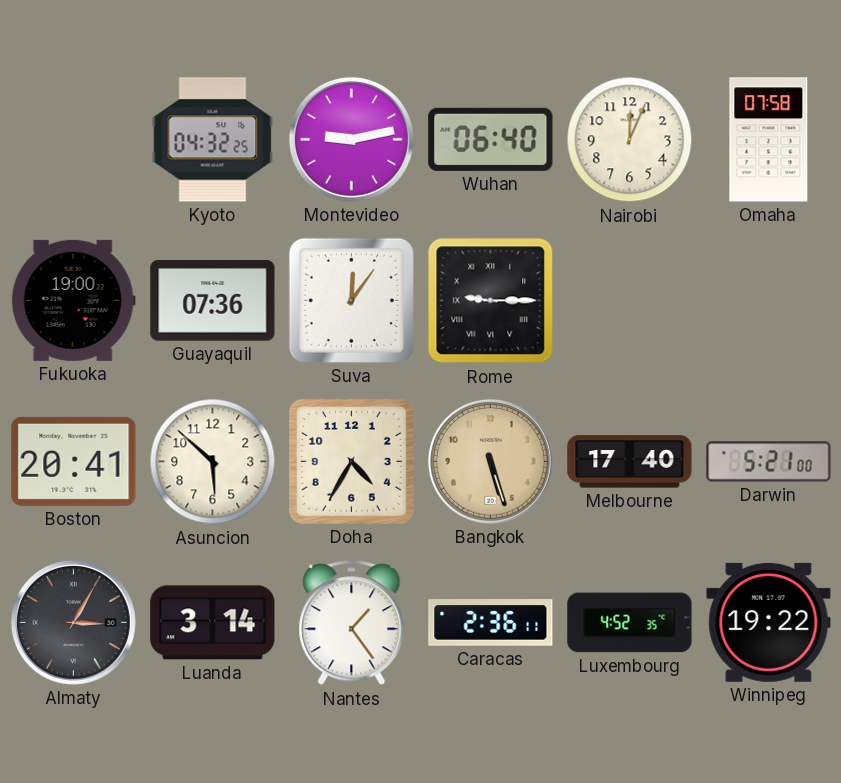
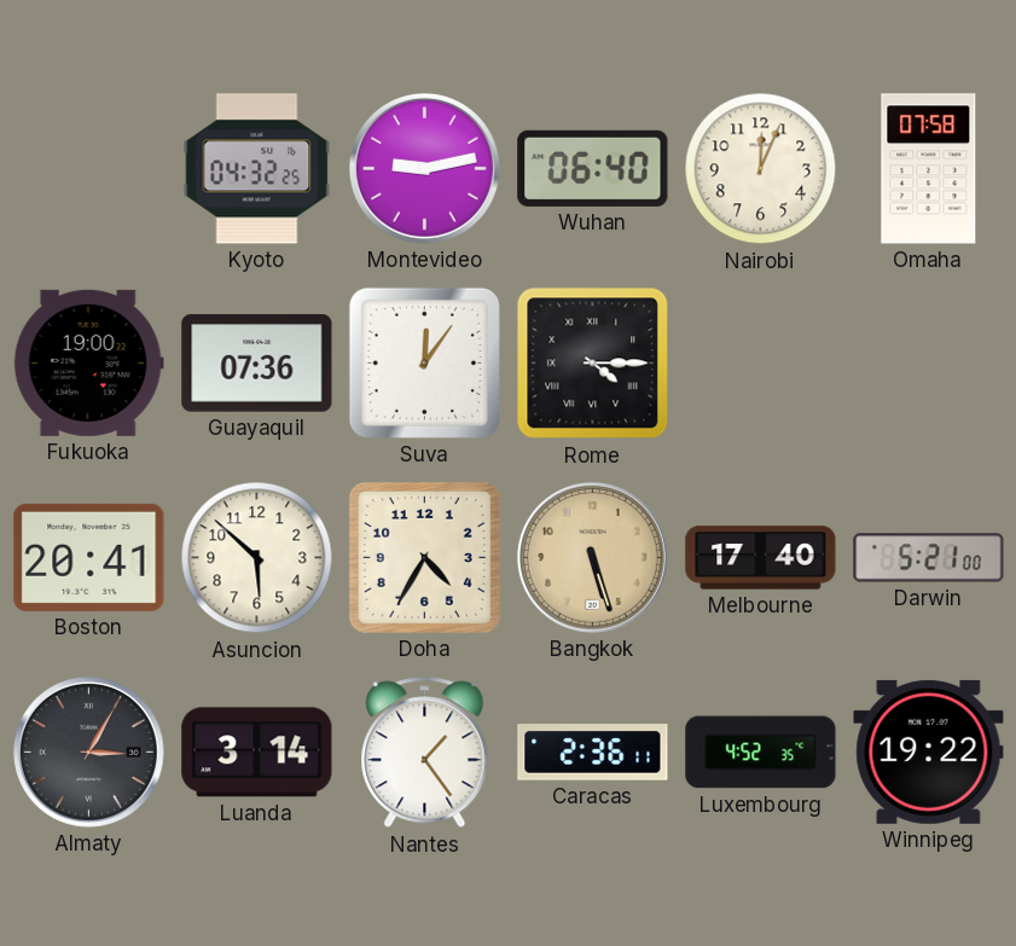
Rome: 9:15 -> 4:15
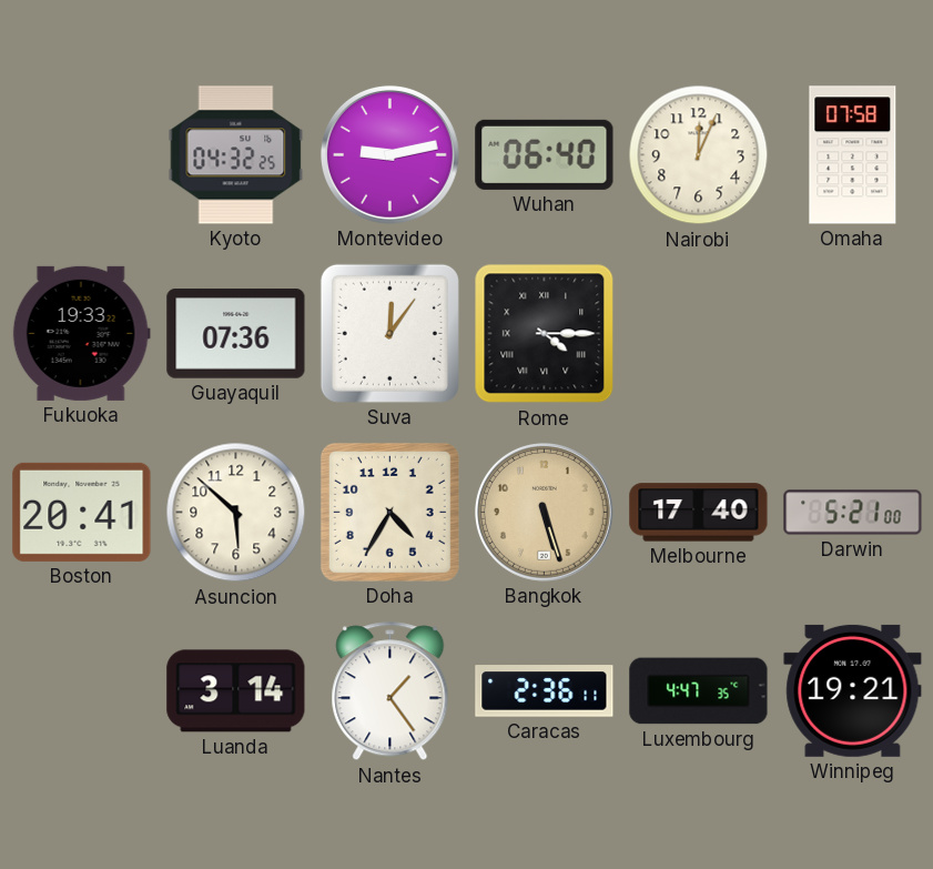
Fukuoka: 19:00 -> 19:33
Almaty: 3:05 -> none
Luxembourg: 4:52 -> 4:47
Winnipeg: 19:22 -> 19:21
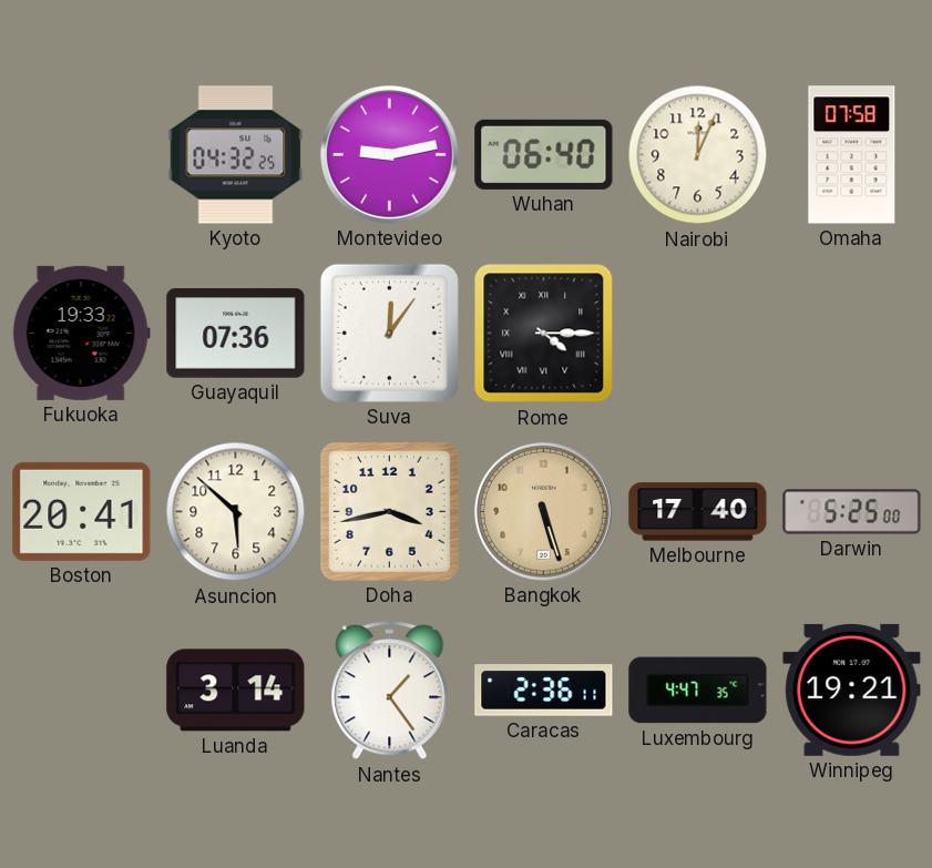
Doha: 4:35 -> 3:43
Darwin: 5:21 -> 5:25
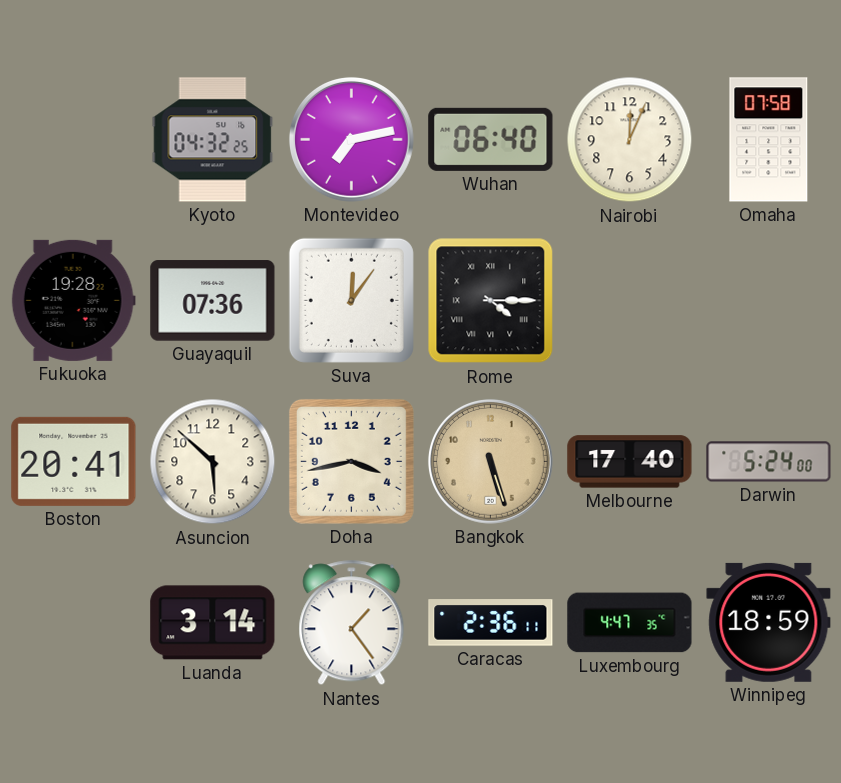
Montevideo: 9:13 -> 7:13
Fukuoka: 19:33 -> 19:28
Darwin: 5:25 -> 5:24
Winnipeg: 19:21 -> 18:59
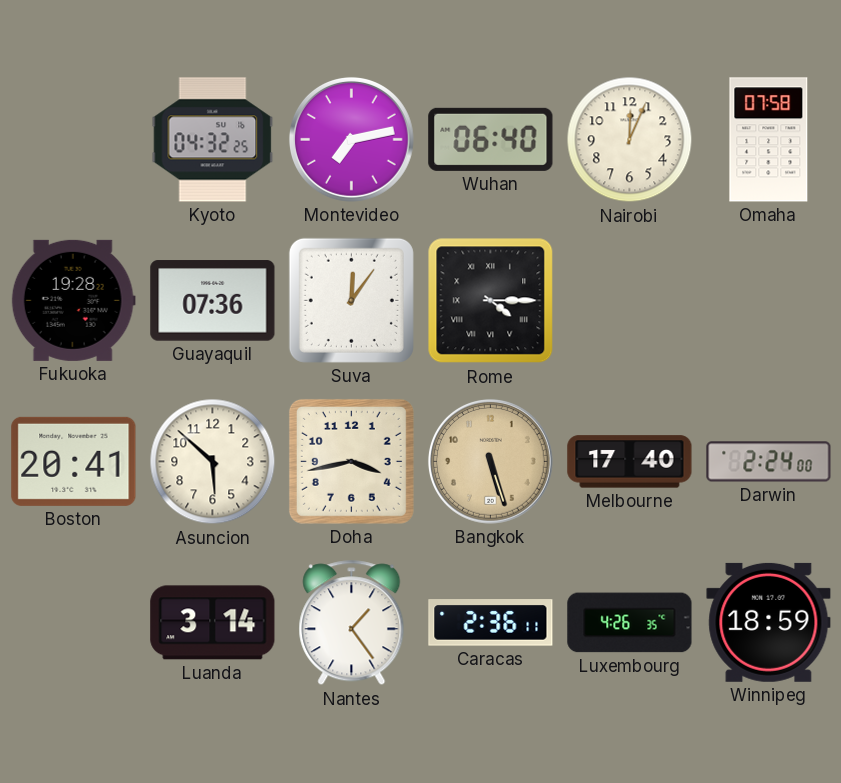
Darwin: 5:24 -> 2:24
Luxembourg: 4:47 -> 4:26
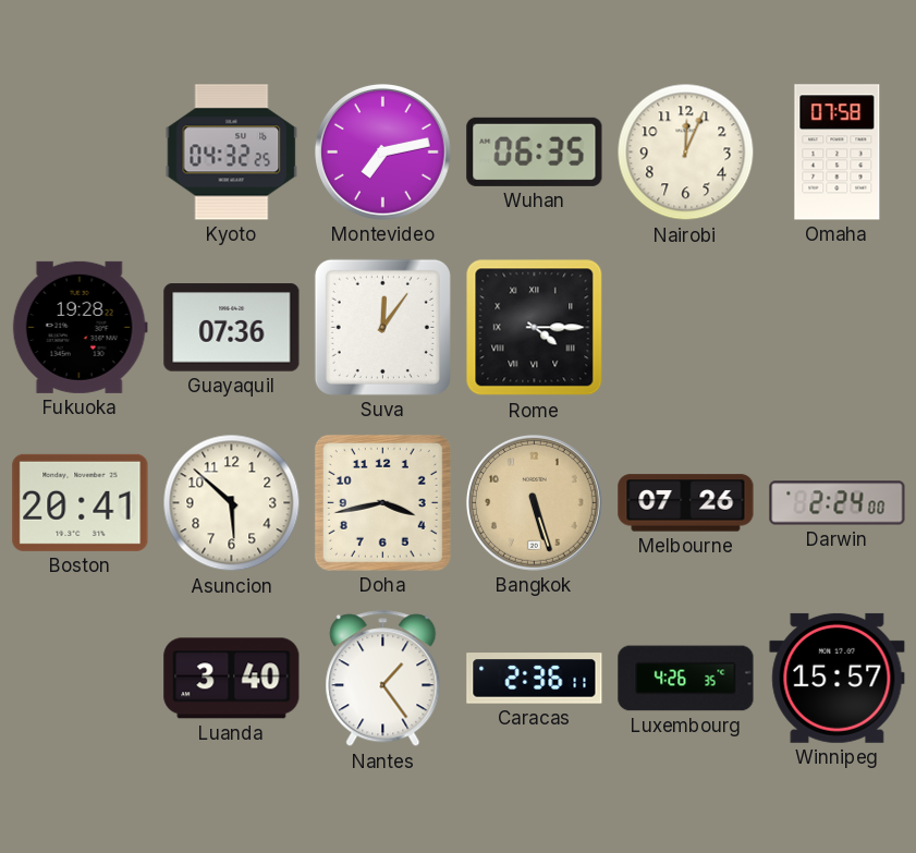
Wuhan: 06:40 -> 06:35
Melbourne: 17:40 -> 07:26
Luanda: 3:14 -> 3:40
Winnipeg: 18:59 -> 15:57
